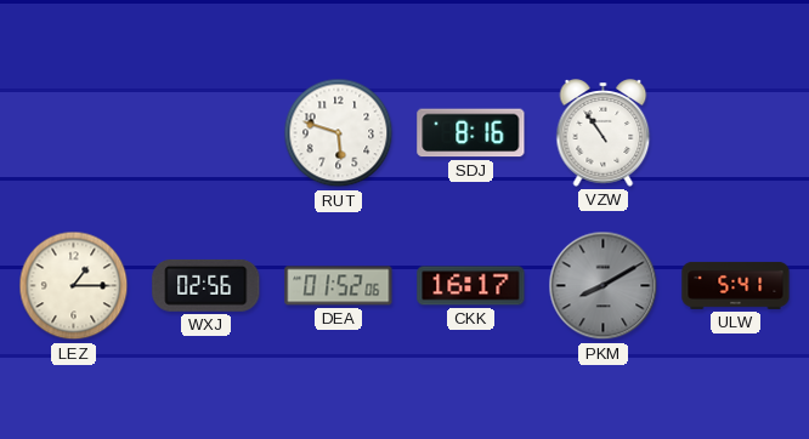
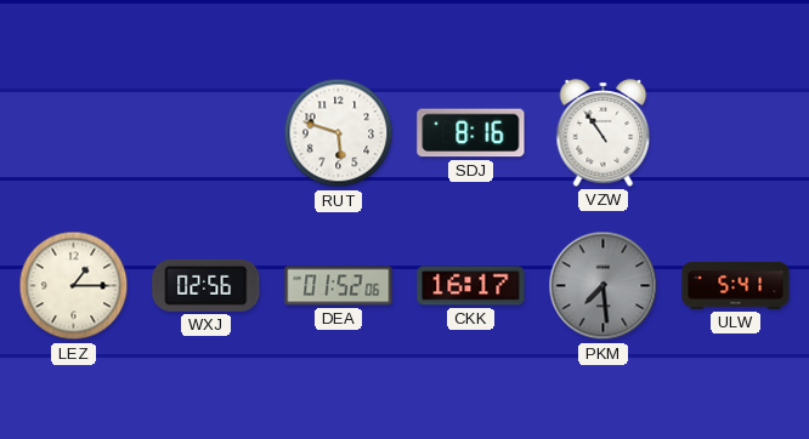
PKM: 8:10 -> 7:29
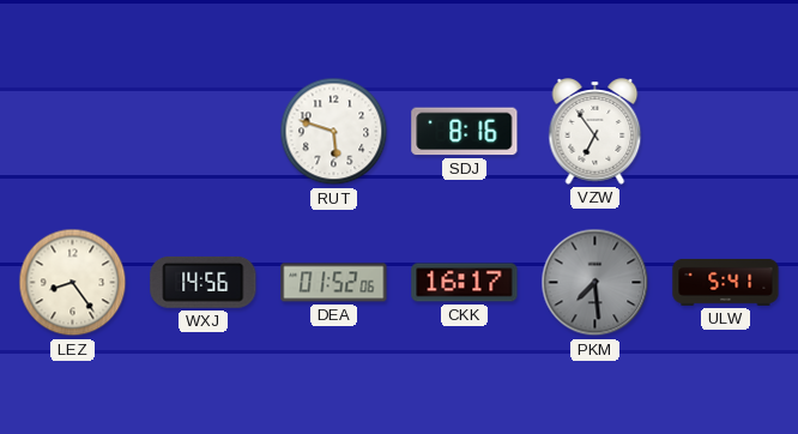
VZW: 10:54 -> 6:54
LEZ: 1:15 -> 8:24
WXJ: 02:56 -> 14:56
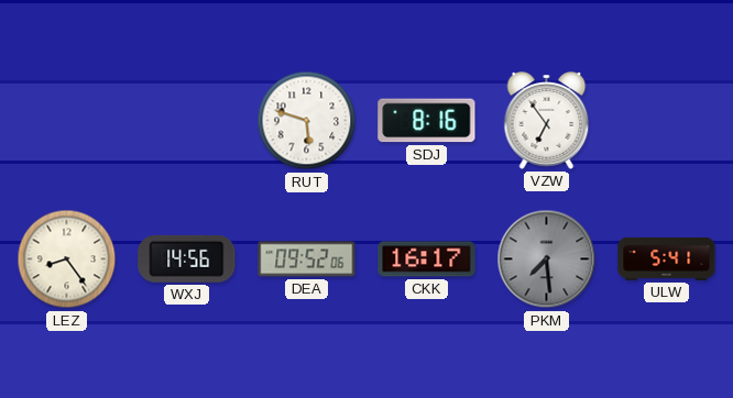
DEA: 01:52 -> 09:52
